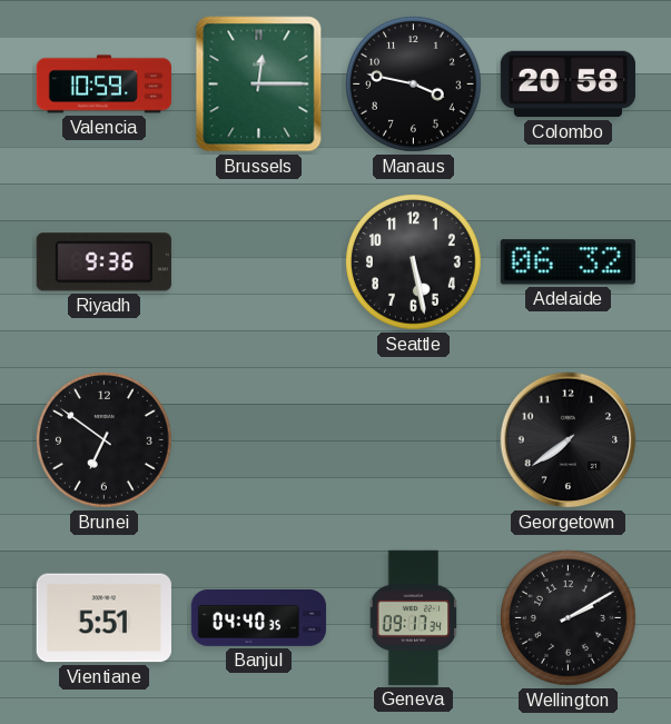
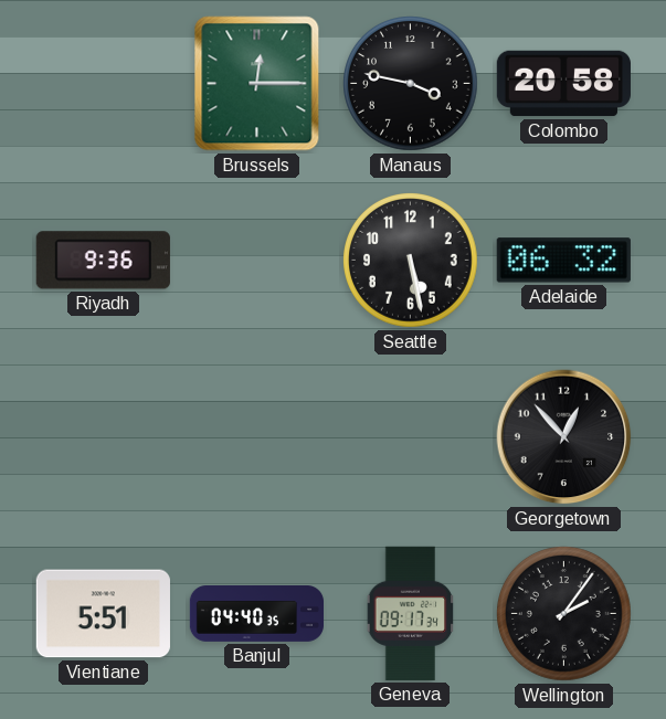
Valencia: 10:59 -> none
Brunei: 6:51 -> none
Georgetown: 7:39 -> 12:53
Wellington: 2:10 -> 2:06
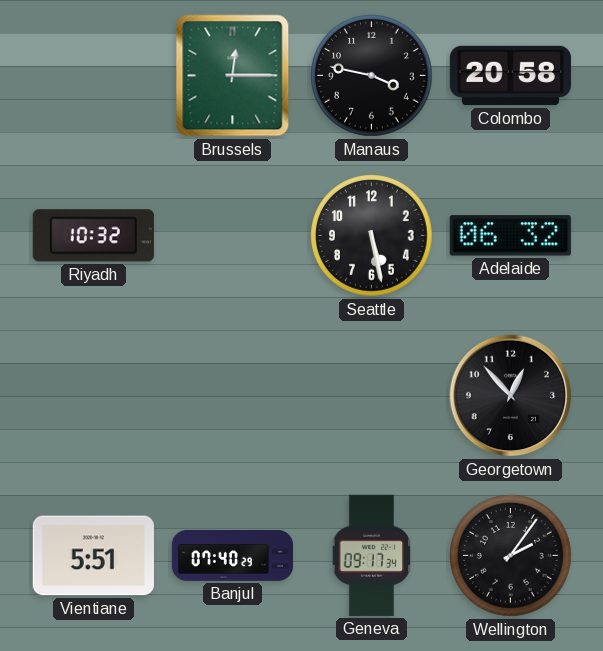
Riyadh: 9:36 -> 10:32
Banjul: 04:40 -> 07:40
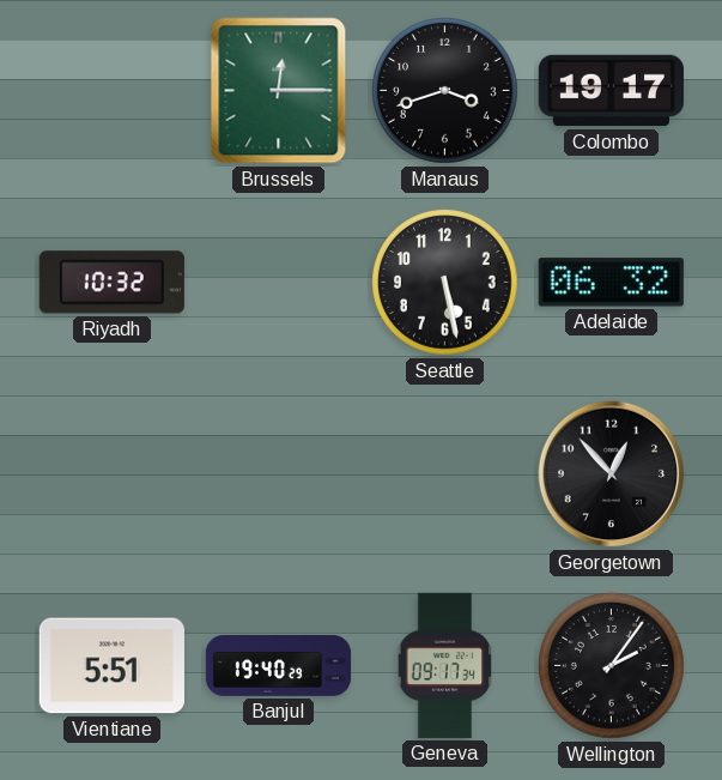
Manaus: 3:47 -> 3:42
Colombo: 20:58 -> 19:17
Banjul: 07:40 -> 19:40
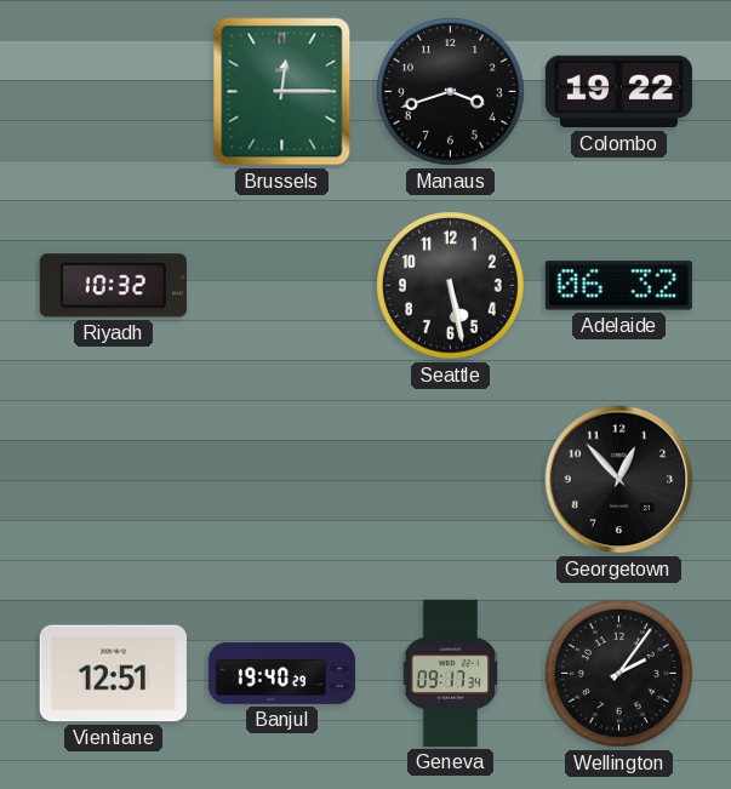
Colombo: 19:17 -> 19:22
Vientiane: 5:51 -> 12:51
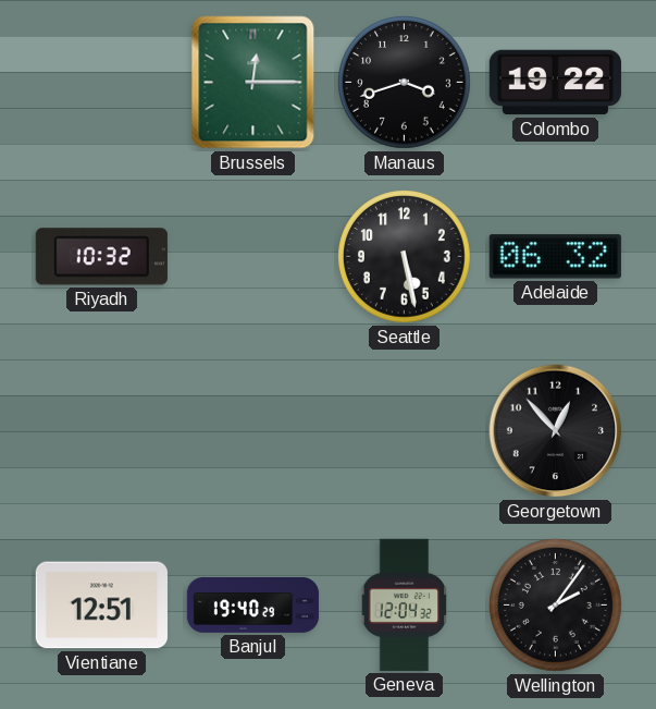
Geneva: 09:17 -> 12:04
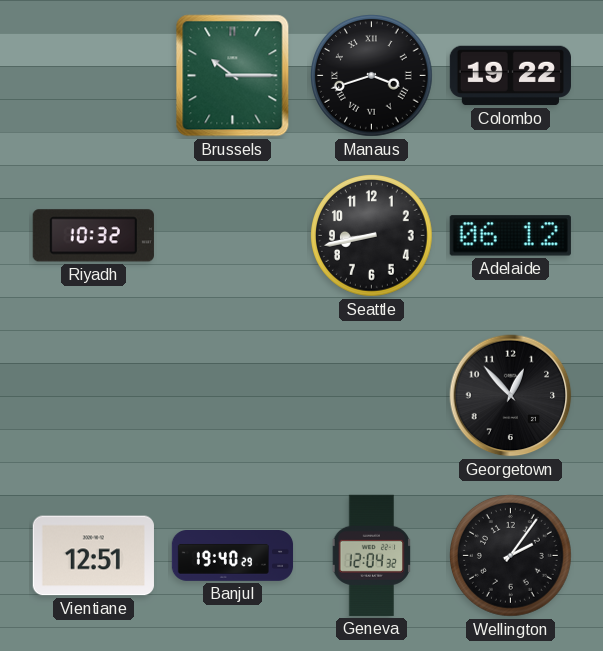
Brussels: 12:15 -> 10:15
Manaus numerals: Arabic -> Roman
Seattle: 5:28 -> 8:43
Adelaide: 06:32 -> 06:12
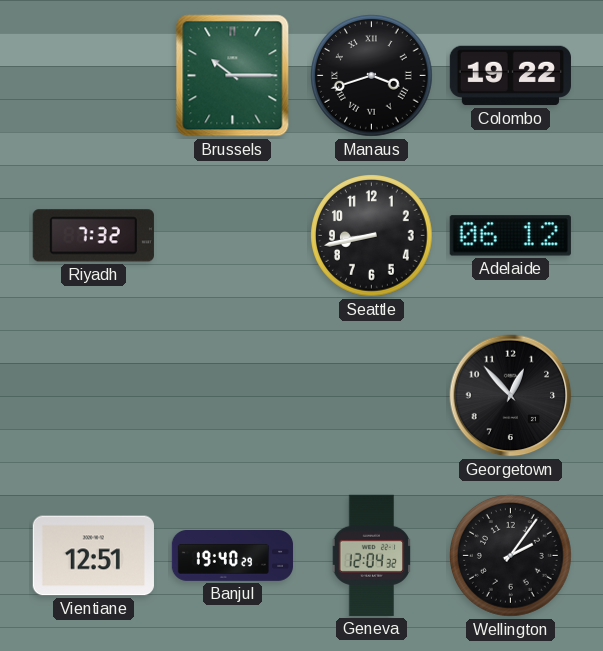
Riyadh: 10:32 -> 7:32
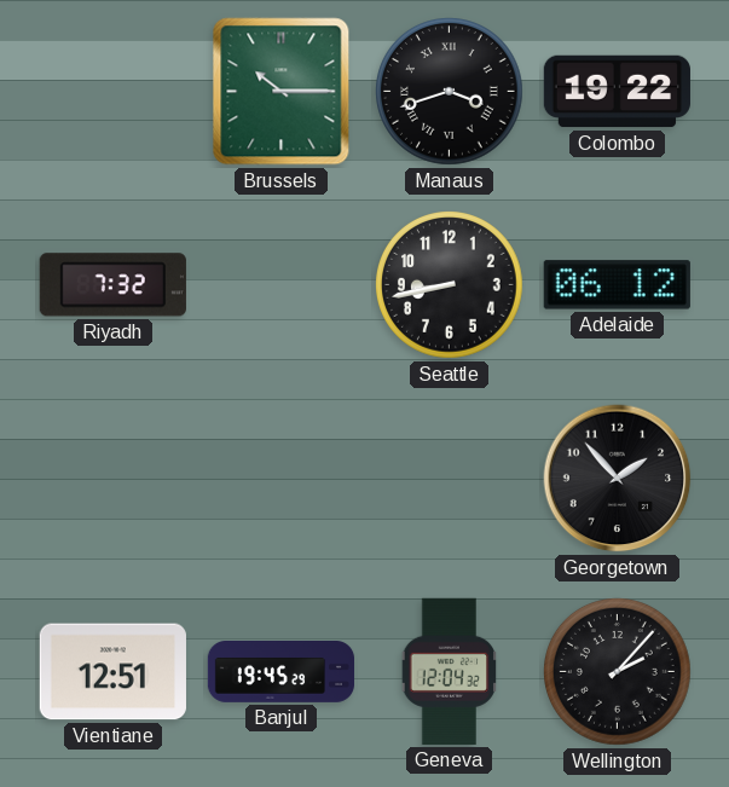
Georgetown: 12:53 -> 1:53
Banjul: 19:40 -> 19:45
Wellington: 2:06 -> 2:07
